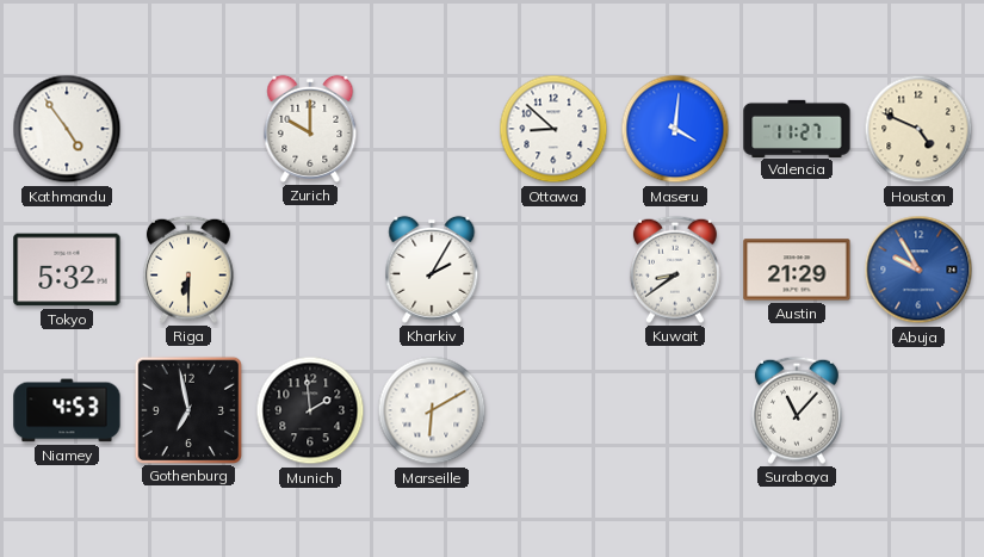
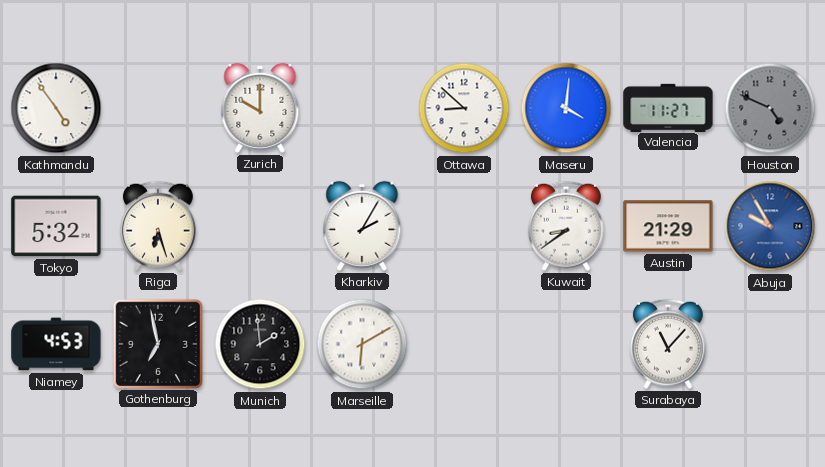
Houston dial: cream -> grey
Riga: 6:30 -> 6:27
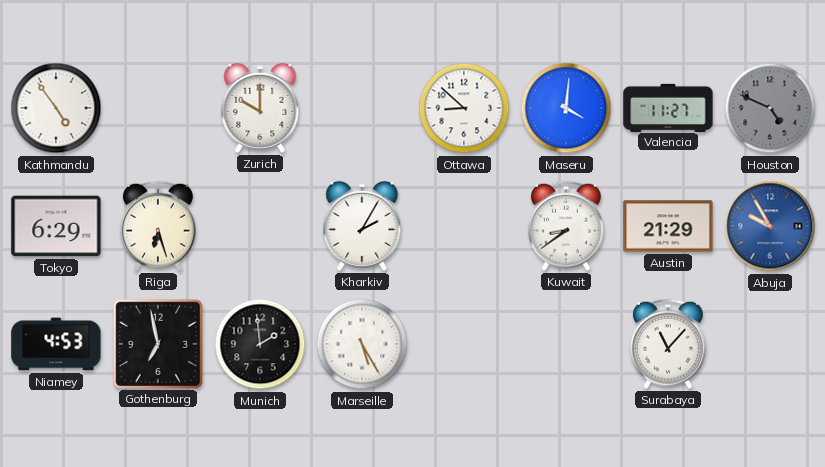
Tokyo: 5:32 -> 6:29
Marseille: 6:10 -> 5:25
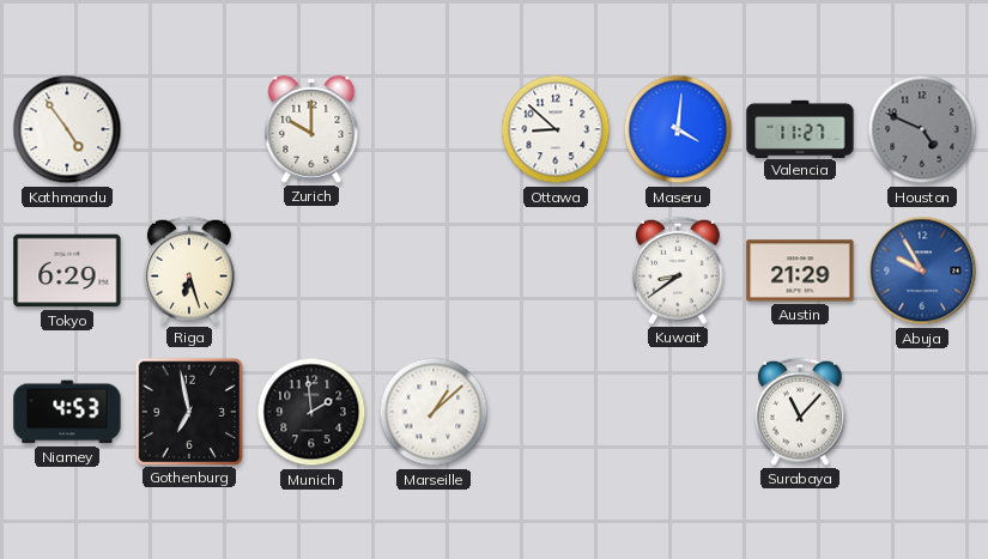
Kharkiv: 2:05 -> none
Marseille: 5:25 -> 1:08
